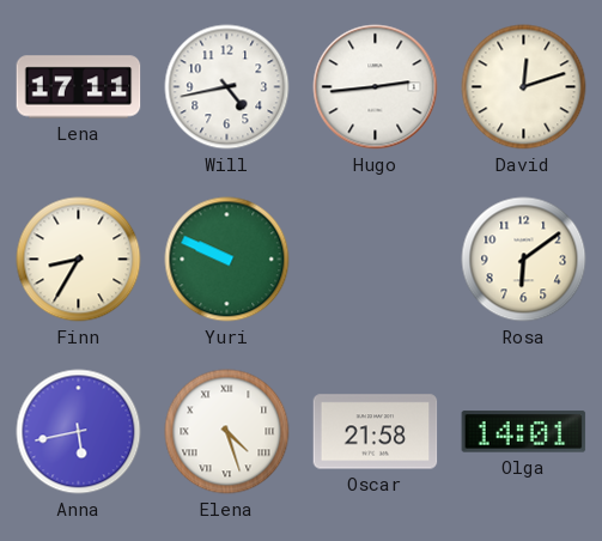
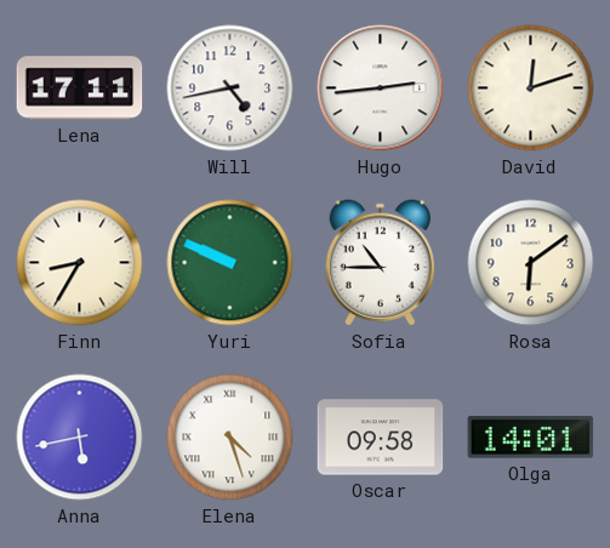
Sofia: none -> 10:45
Oscar: 21:58 -> 09:58
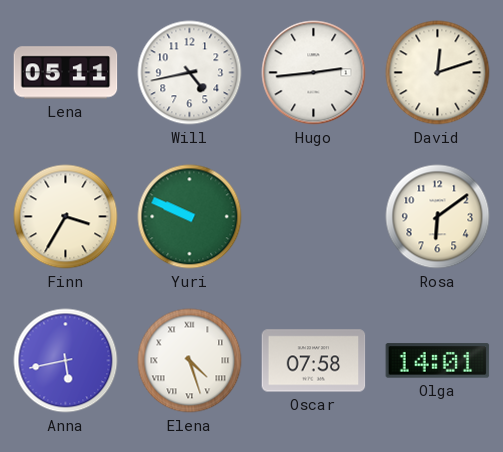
Lena: 17:11 -> 05:11
Finn: 8:35 -> 3:35
Sofia: 10:45 -> none
Oscar: 09:58 -> 07:58
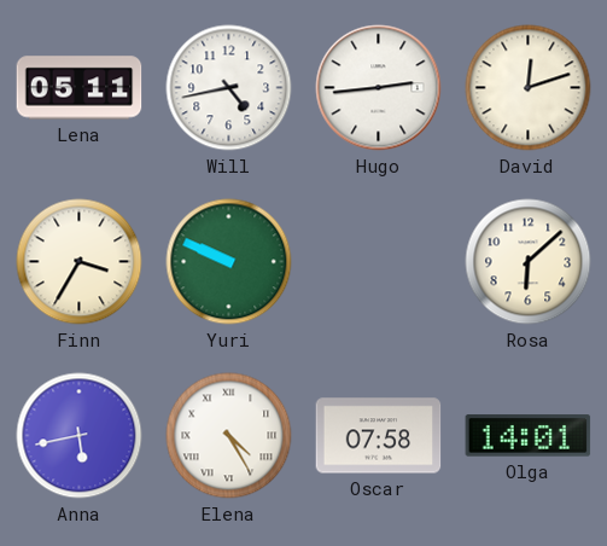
Rosa: 6:09 -> 6:08
Elena: 4:27 -> 4:25
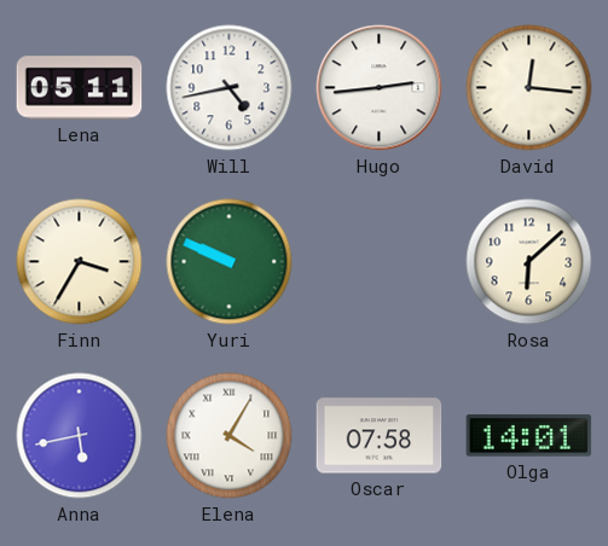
David: 12:12 -> 12:16
Elena: 4:25 -> 4:05
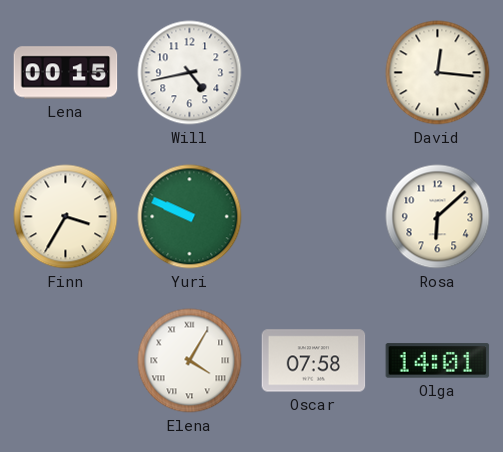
Lena: 05:11 -> 00:15
Hugo: 2:44 -> none
Anna: 5:43 -> none
